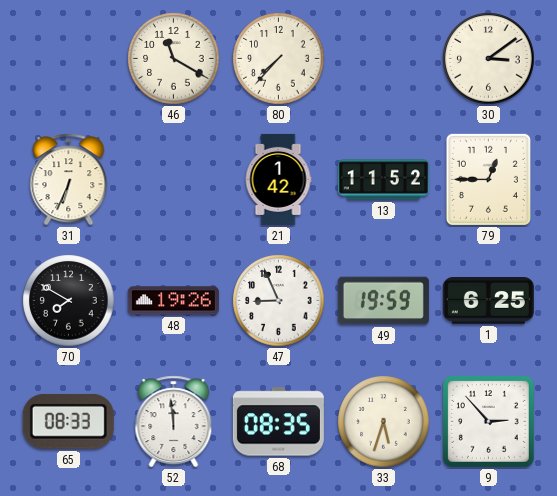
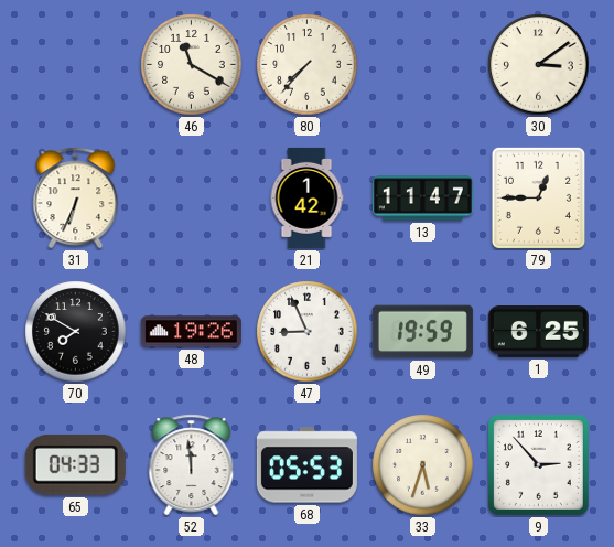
13: 11:52 -> 11:47
65: 08:33 -> 04:33
68: 08:35 -> 05:53
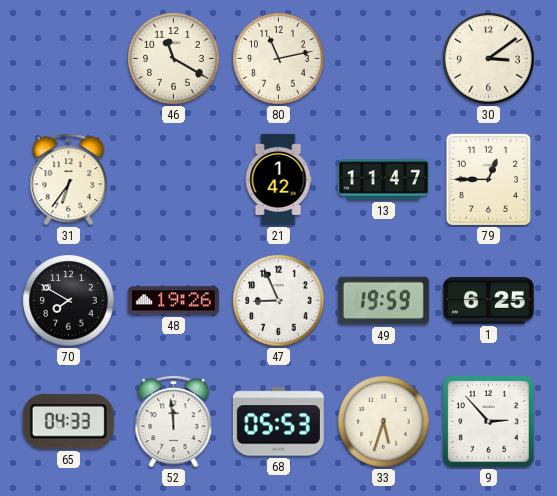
80: 7:37 -> 11:13
31: 6:34 -> 6:36
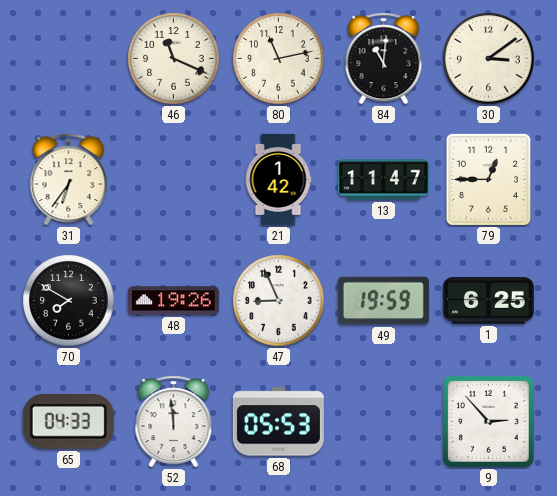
46: 11:20 -> 11:19
84: none -> 11:01
33: 5:33 -> none
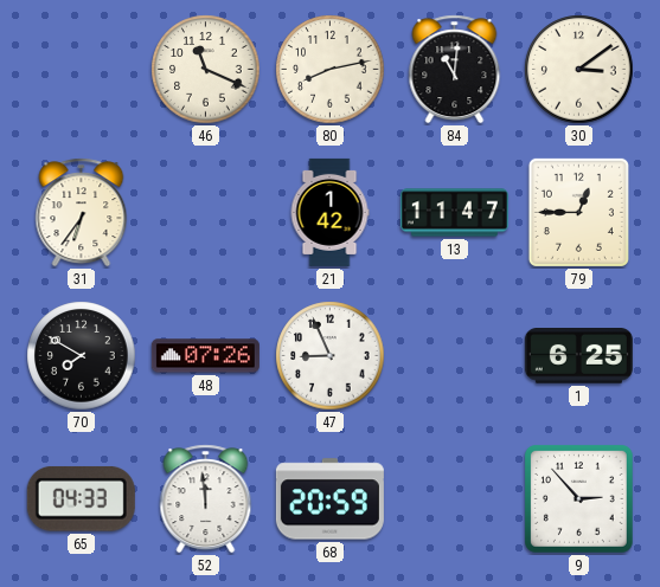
80: 11:13 -> 8:13
48: 19:26 -> 07:26
49: 19:59 -> none
68: 05:53 -> 20:59
